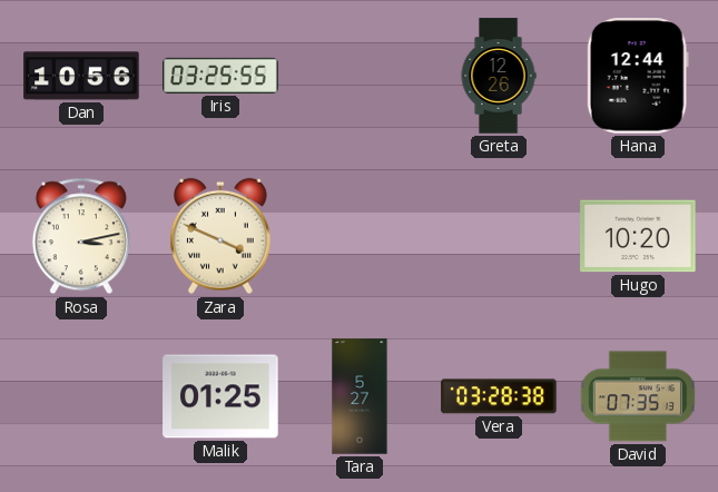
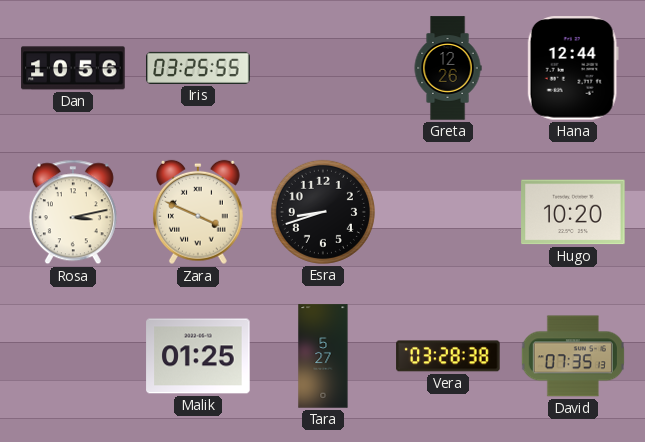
Esra: none -> 8:42
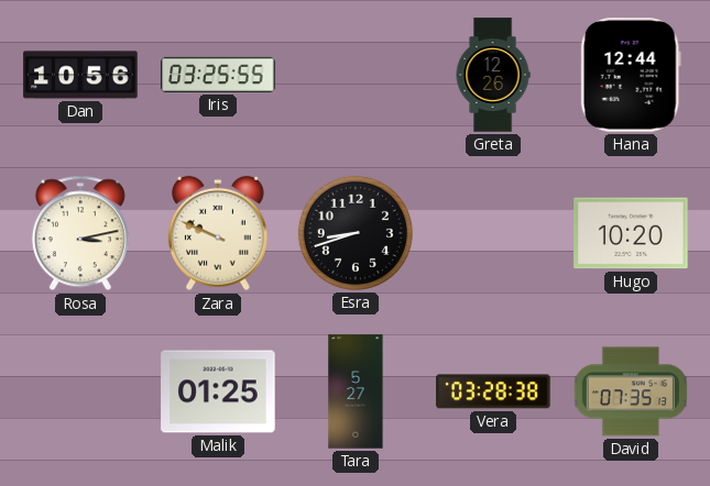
Zara: 3:49 -> 9:49
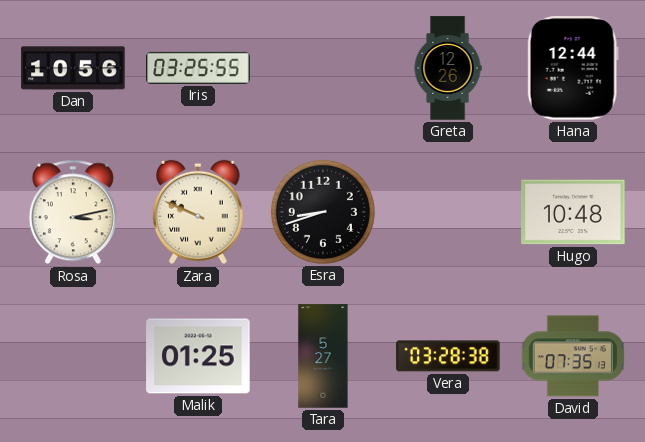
Hugo: 10:20 -> 10:48
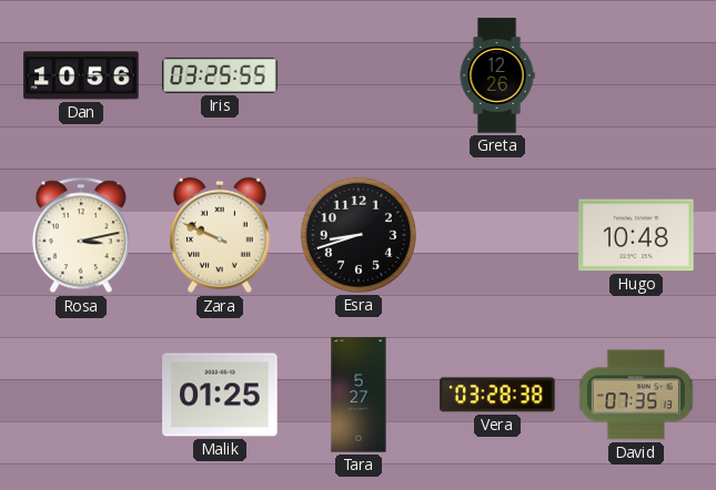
Hana: 12:44 -> none
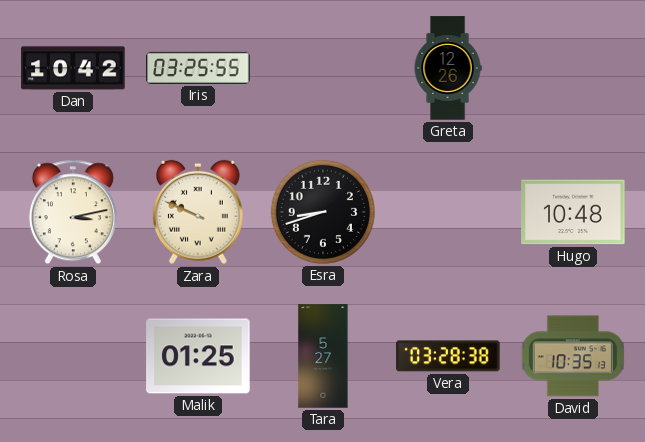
Dan: 10:56 -> 10:42
David: 07:35 -> 10:35
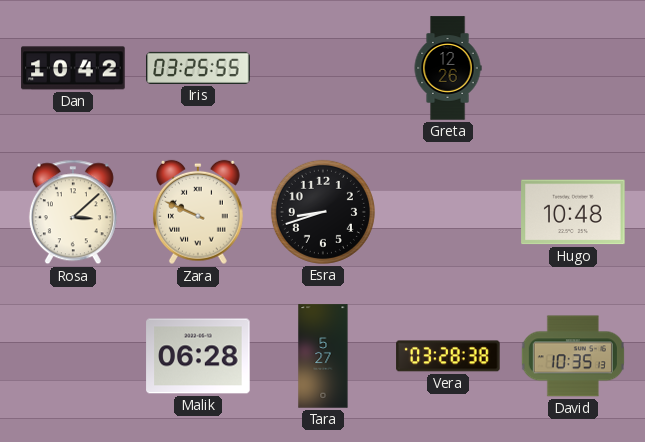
Rosa: 3:13 -> 3:08
Malik: 01:25 -> 06:28
